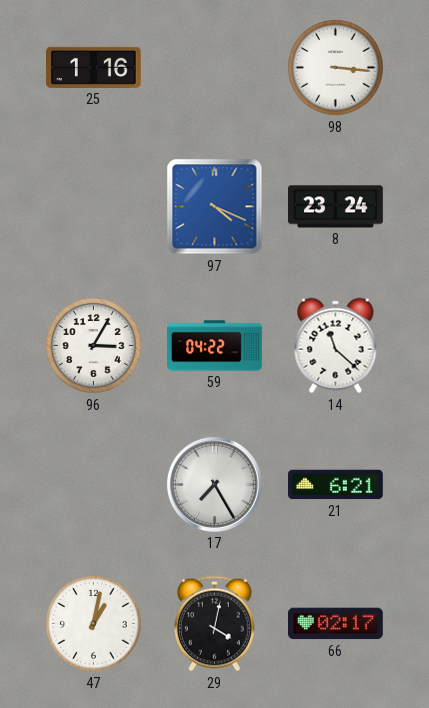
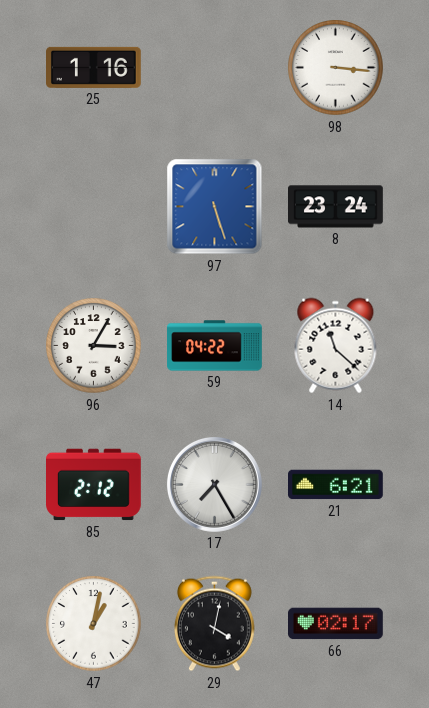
97: 4:19 -> 5:27
85: none -> 2:12
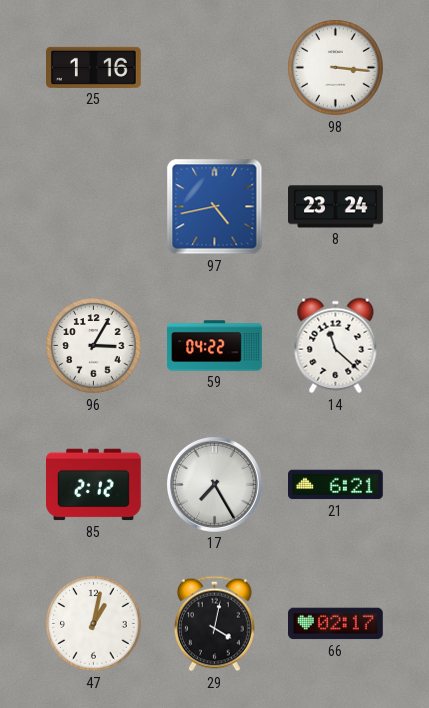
97: 5:27 -> 4:43
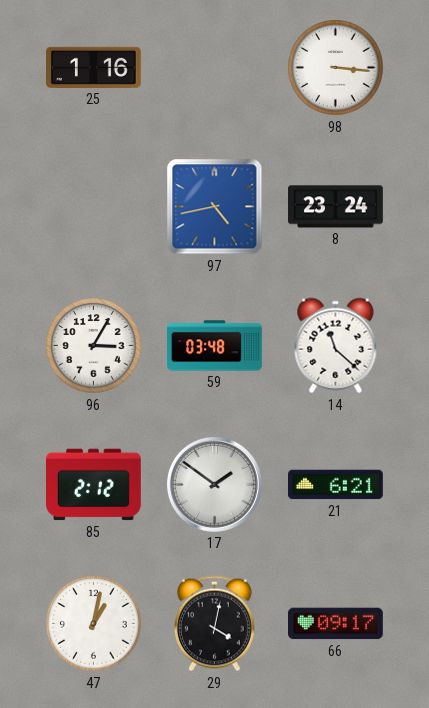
59: 04:22 -> 03:48
17: 7:25 -> 1:51
66: 02:17 -> 09:17
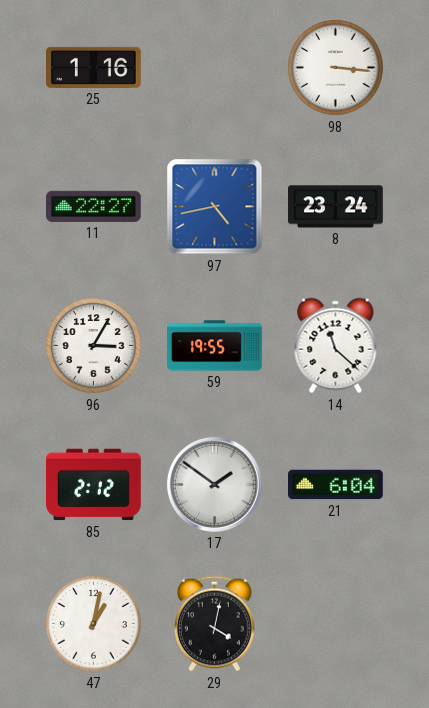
11: none -> 22:27
59: 03:48 -> 19:55
21: 6:21 -> 6:04
66: 09:17 -> none
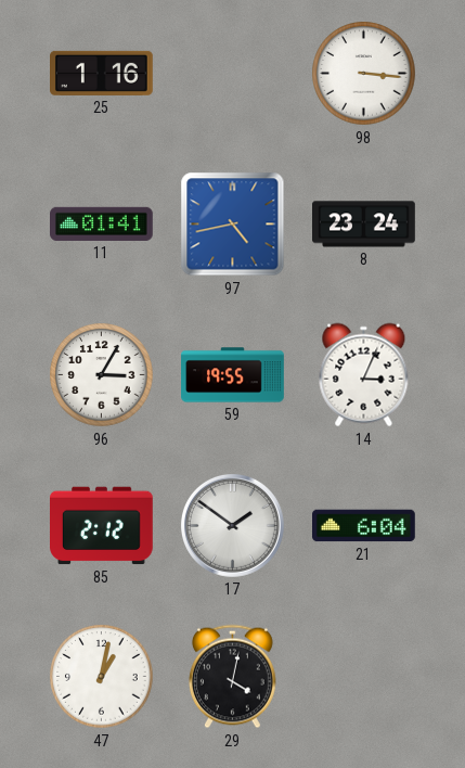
11: 22:27 -> 01:41
14: 11:22 -> 3:04
